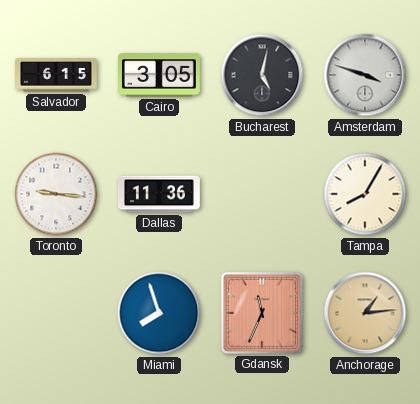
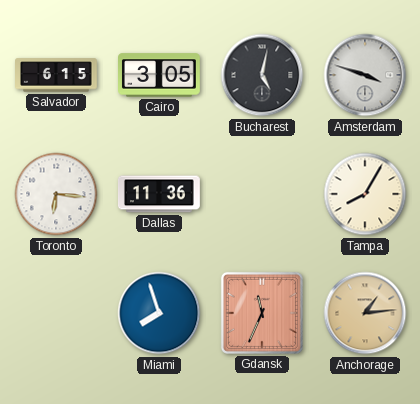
Toronto: 9:16 -> 6:16
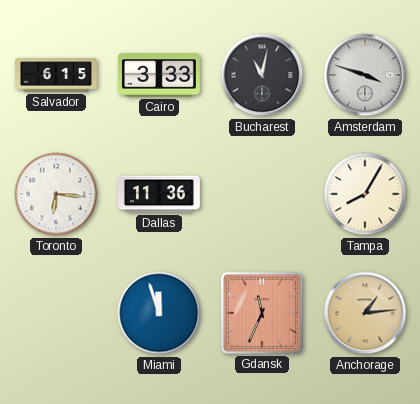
Cairo: 3:05 -> 3:33
Bucharest: 5:02 -> 11:02
Miami: 7:57 -> 11:57
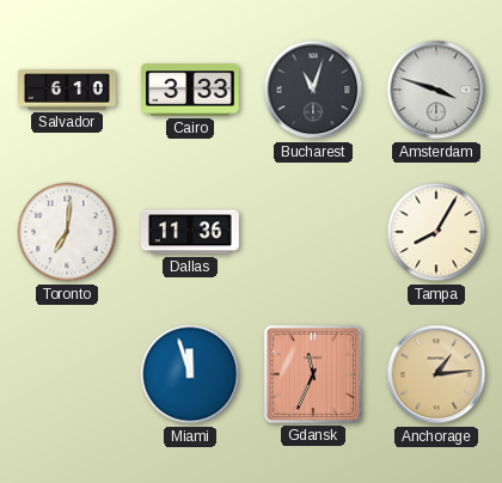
Salvador: 6:15 -> 6:10
Bucharest: 11:02 -> 11:03
Toronto: 6:16 -> 7:01
